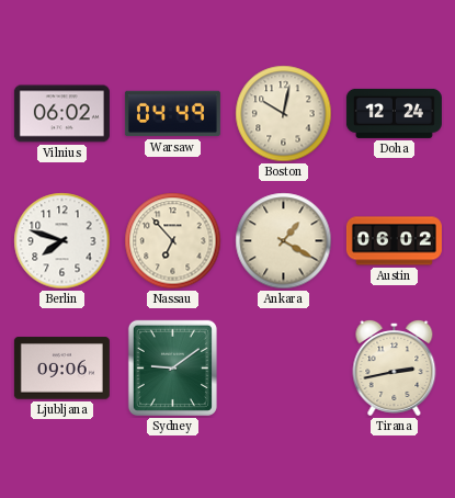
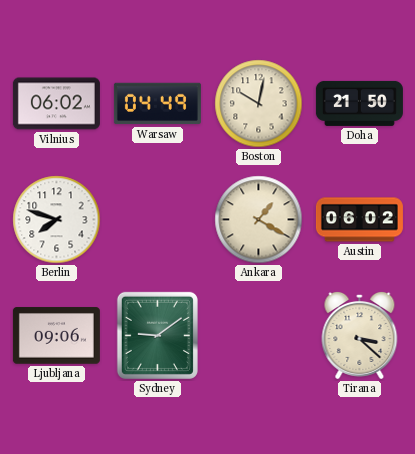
Doha: 12:24 -> 21:50
Nassau: 6:53 -> none
Tirana: 2:43 -> 3:22
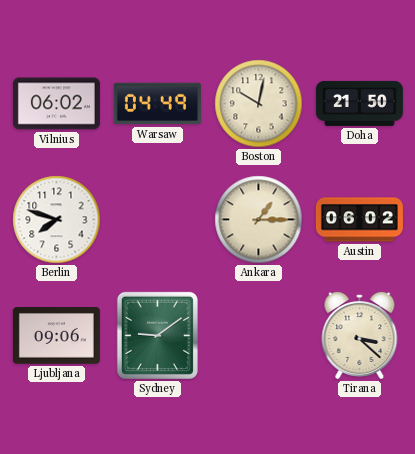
Ankara: 1:20 -> 1:15
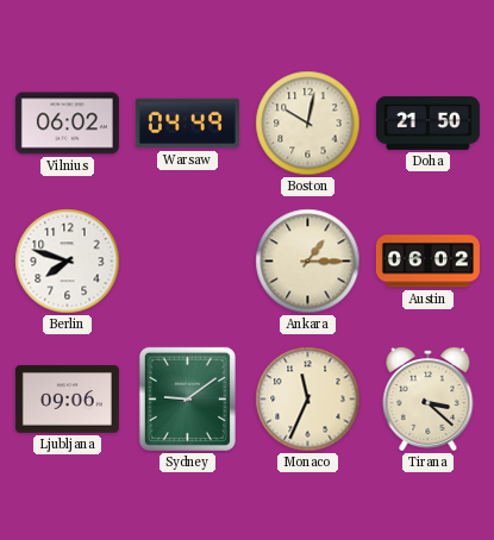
Monaco: none -> 11:34
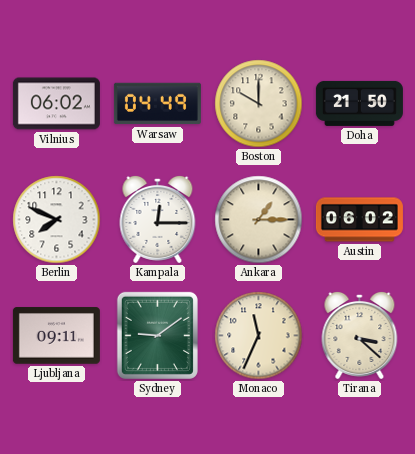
Boston: 10:02 -> 10:00
Berlin: 7:48 -> 7:49
Kampala: none -> 12:15
Ljubljana: 09:06 -> 09:11
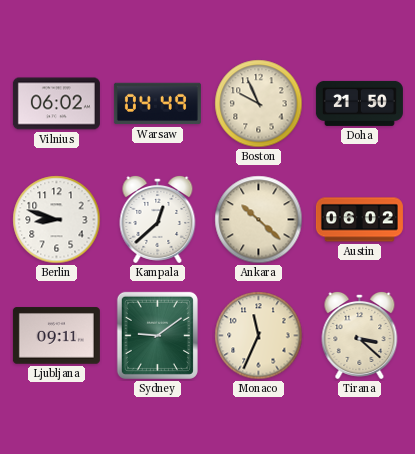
Boston: 10:00 -> 9:56
Berlin: 7:49 -> 8:48
Kampala: 12:15 -> 12:38
Ankara: 1:15 -> 10:22
